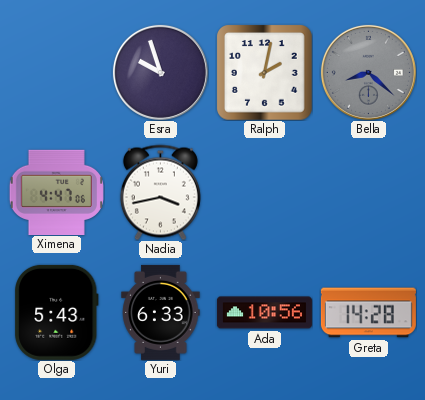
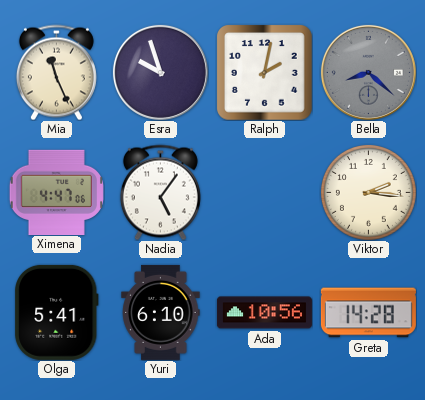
Mia: none -> 11:26
Nadia: 3:43 -> 5:06
Viktor: none -> 2:16
Olga: 5:43 -> 5:41
Yuri: 6:33 -> 6:10
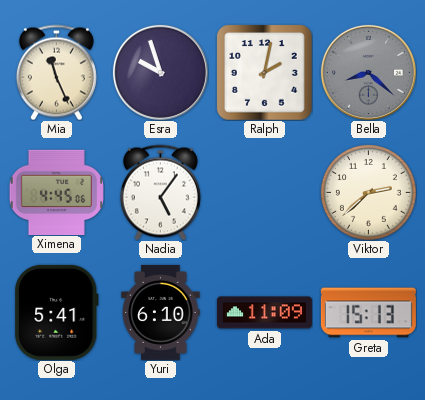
Ximena: 4:47 -> 4:45
Viktor: 2:16 -> 2:38
Ada: 10:56 -> 11:09
Greta: 14:28 -> 15:13
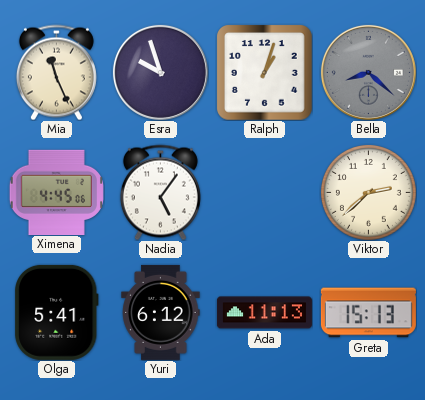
Ralph: 2:02 -> 1:03
Yuri: 6:10 -> 6:12
Ada: 11:09 -> 11:13
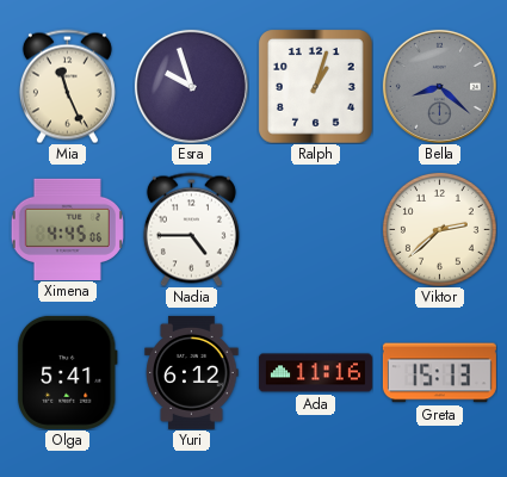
Nadia: 5:06 -> 4:45
Ada: 11:13 -> 11:16
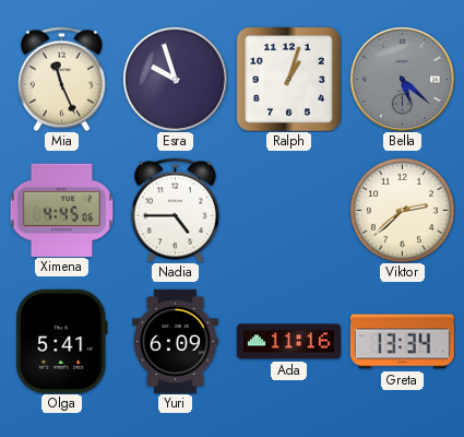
Bella: 8:22 -> 5:22
Yuri: 6:12 -> 6:09
Greta: 15:13 -> 13:34
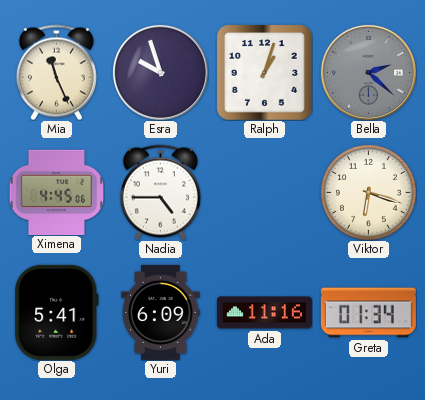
Bella: 5:22 -> 2:22
Viktor: 2:38 -> 6:18
Greta: 13:34 -> 01:34
